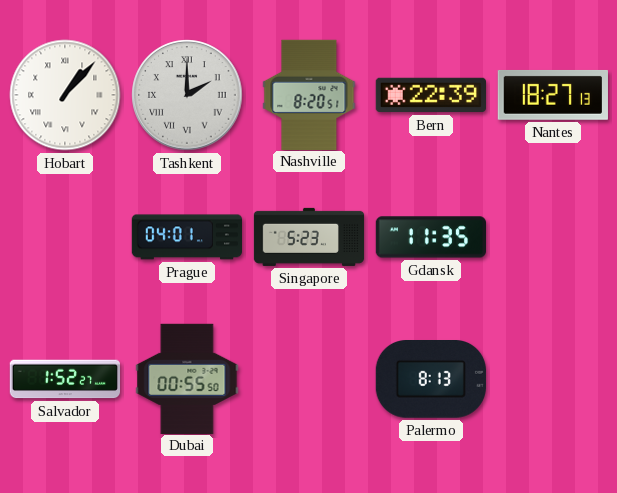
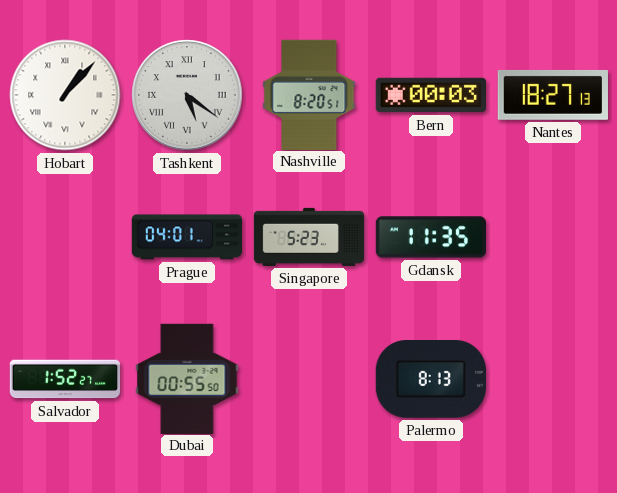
Tashkent: 2:00 -> 5:21
Bern: 22:39 -> 00:03
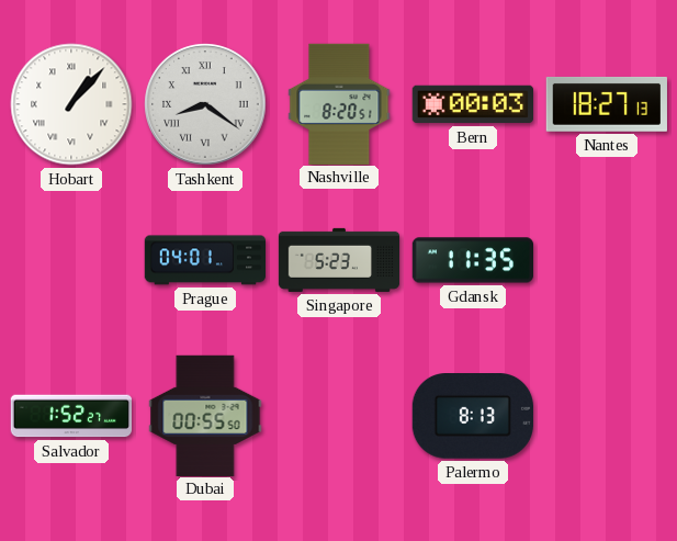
Tashkent: 5:21 -> 8:21
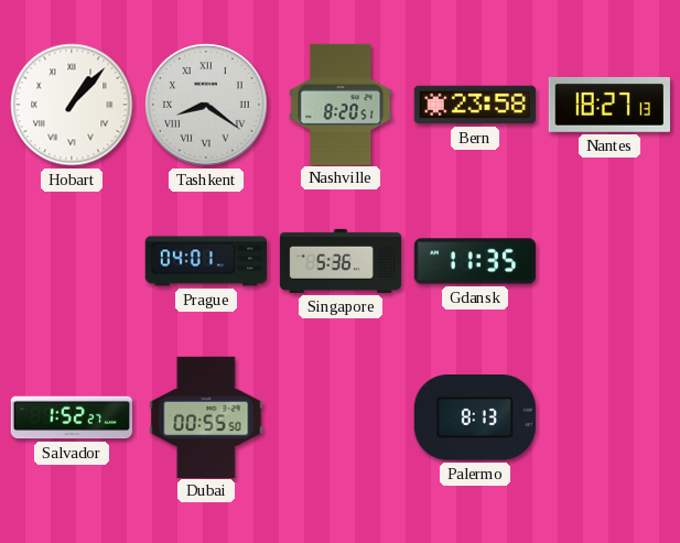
Bern: 00:03 -> 23:58
Singapore: 5:23 -> 5:36
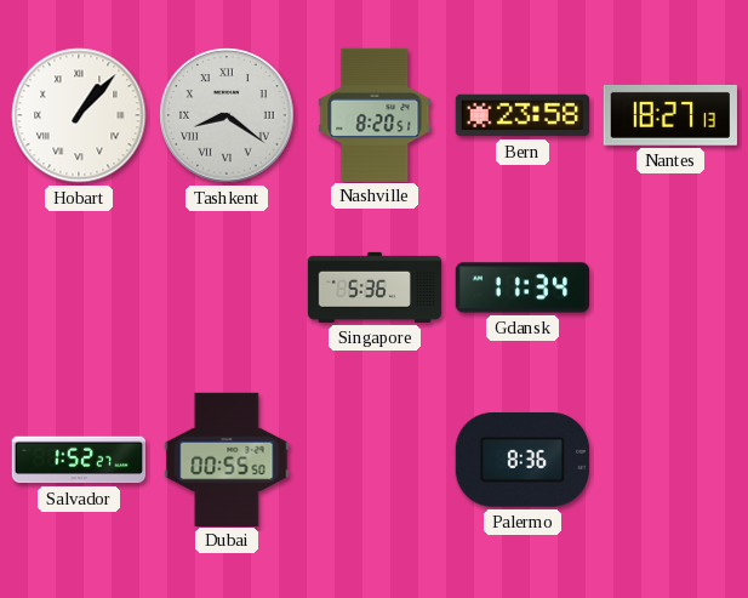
Prague: 04:01 -> none
Gdansk: 11:35 -> 11:34
Palermo: 8:13 -> 8:36
